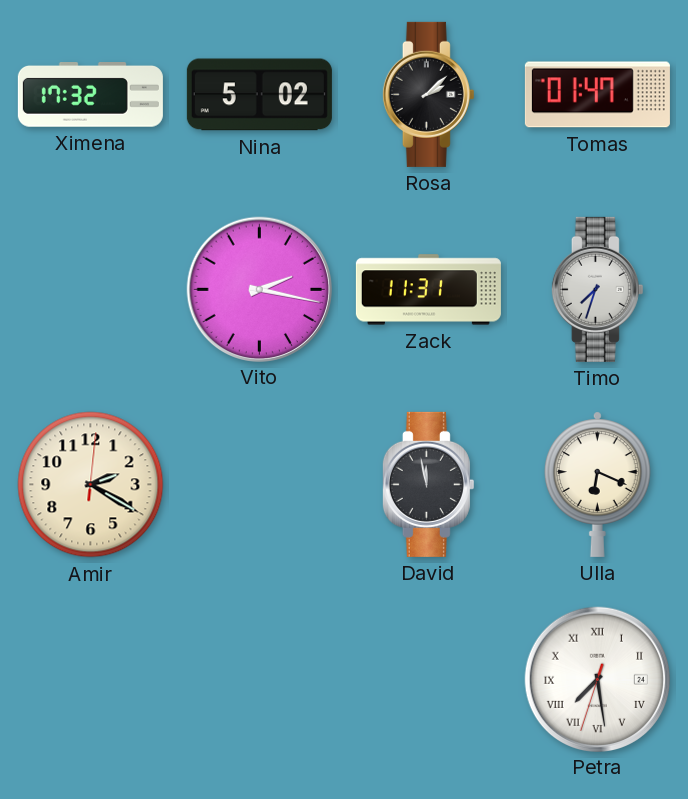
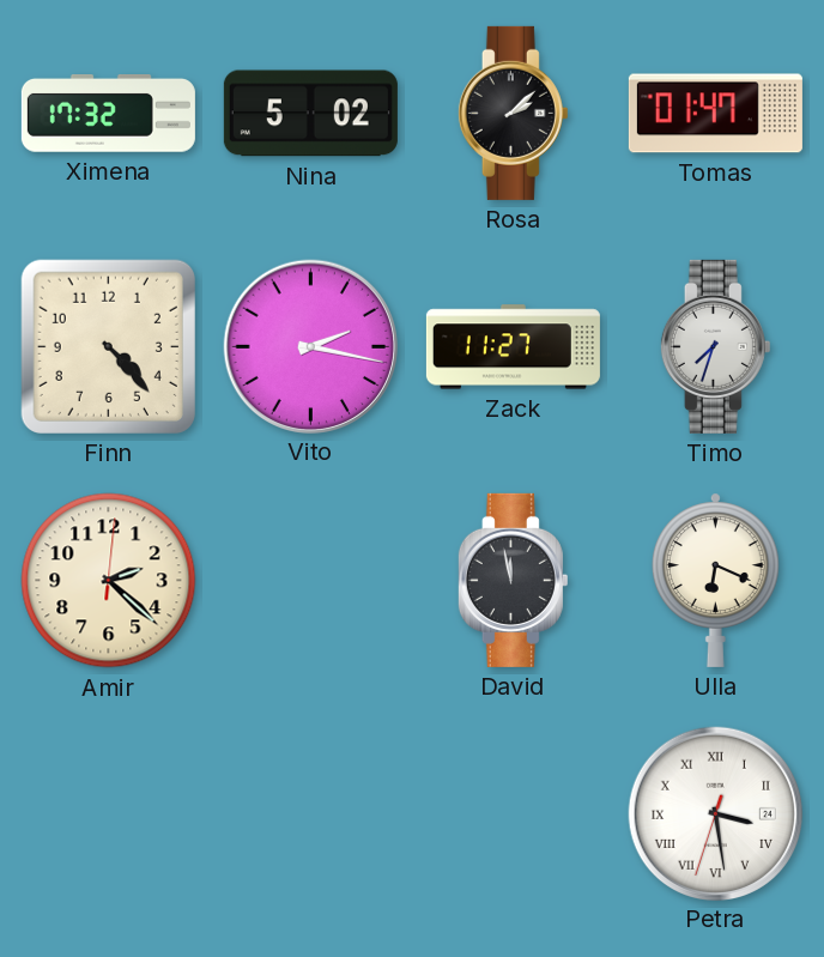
Finn: none -> 4:23
Zack: 11:31 -> 11:27
Amir: 2:20 -> 2:22
Petra: 7:28 -> 3:28
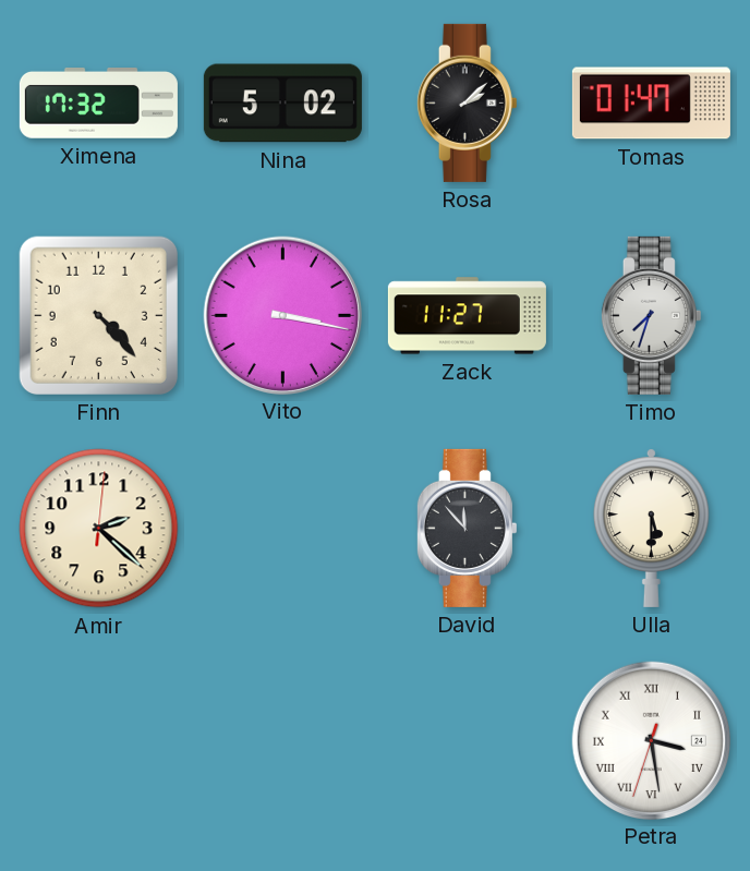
Vito: 2:17 -> 3:17
David: 11:58 -> 11:53
Ulla: 6:19 -> 5:30
